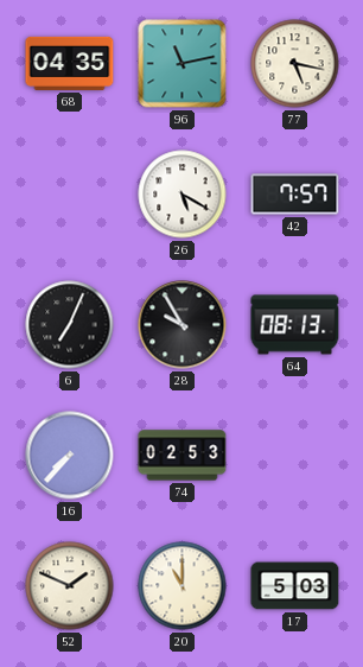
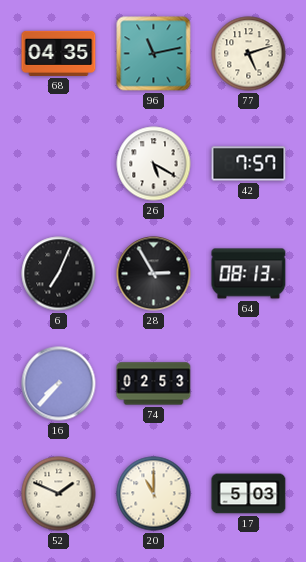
77: 5:17 -> 5:12
28: 9:55 -> 2:55
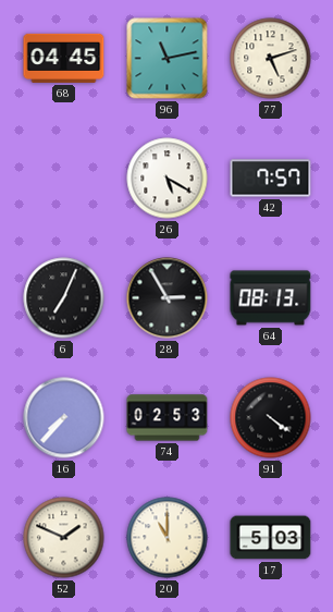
68: 04:35 -> 04:45
91: none -> 4:21
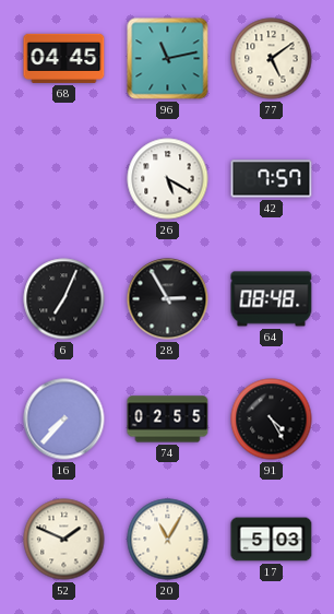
77: 5:12 -> 5:09
64: 08:13 -> 08:48
74: 02:53 -> 02:55
91: 4:21 -> 4:25
20: 11:00 -> 11:05
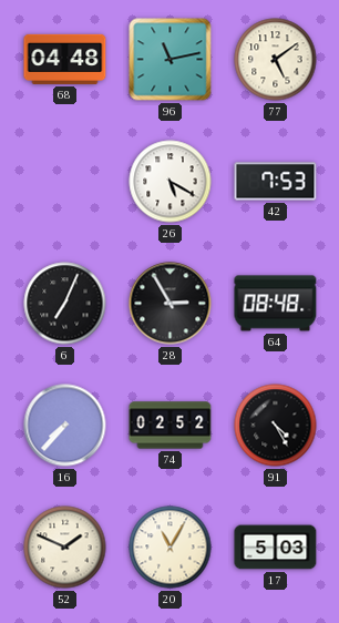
68: 04:45 -> 04:48
42: 7:57 -> 7:53
74: 02:55 -> 02:52
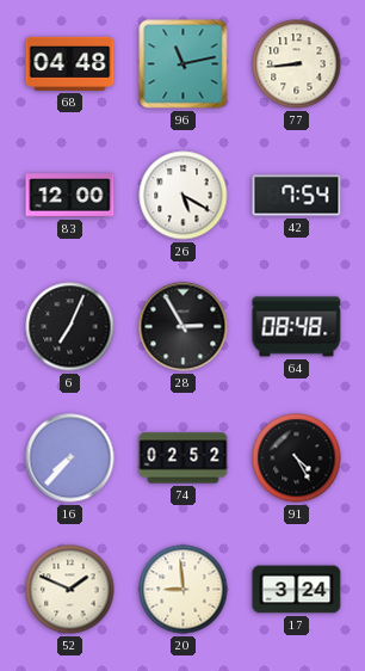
77: 5:09 -> 8:44
83: none -> 12:00
42: 7:53 -> 7:54
20: 11:05 -> 8:59
17: 5:03 -> 3:24
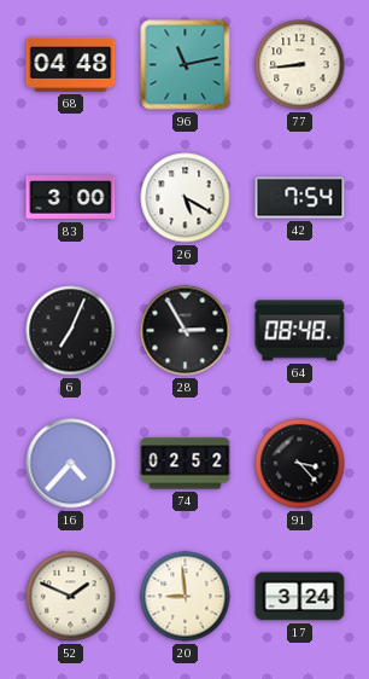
83: 12:00 -> 3:00
16: 7:37 -> 4:37
91: 4:25 -> 3:23
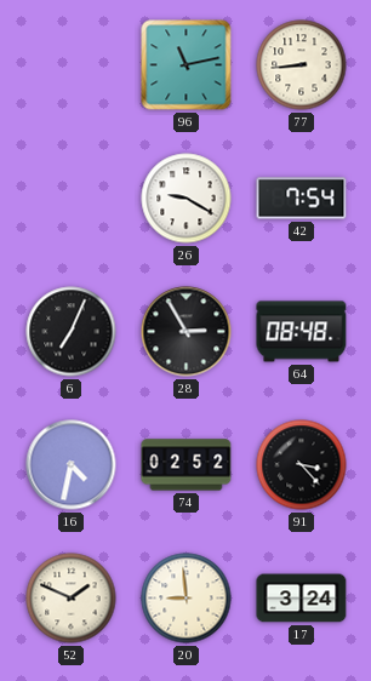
68: 04:48 -> none
83: 3:00 -> none
26: 5:20 -> 9:20
16: 4:37 -> 4:32
